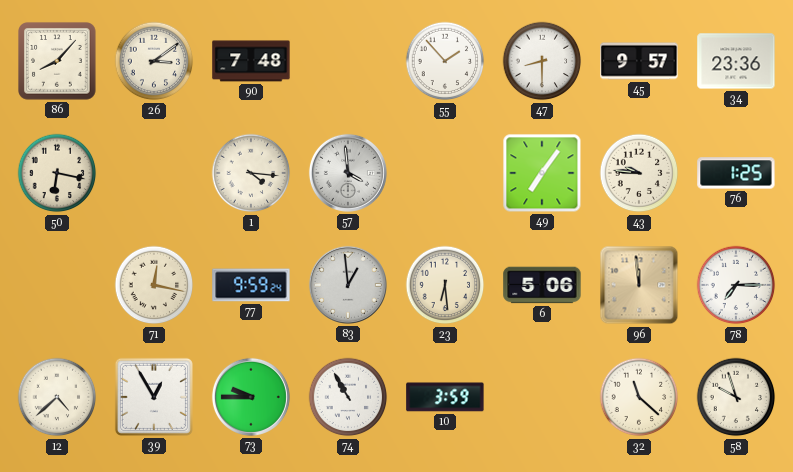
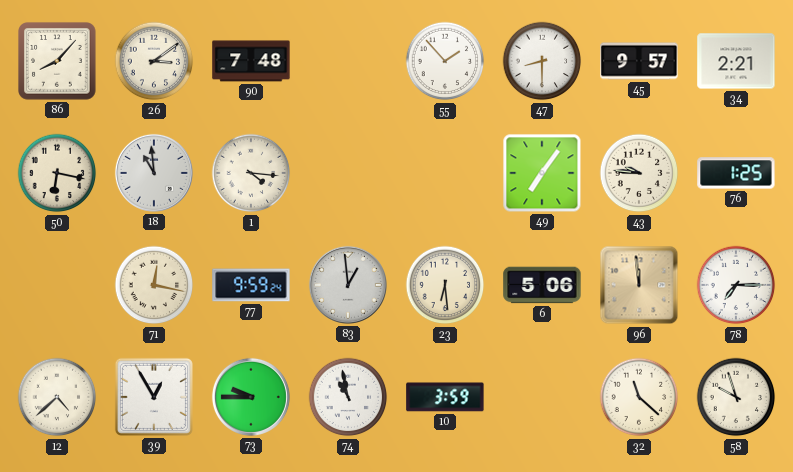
34: 23:36 -> 2:21
18: none -> 10:59
57: 3:59 -> none
74: 10:55 -> 10:58
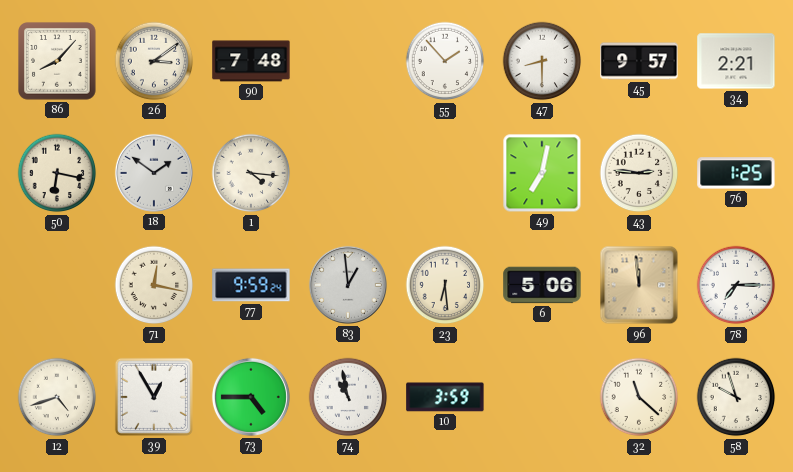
18: 10:59 -> 1:51
49: 7:06 -> 7:02
43: 9:46 -> 2:46
12: 4:38 -> 4:42
73: 9:45 -> 4:45
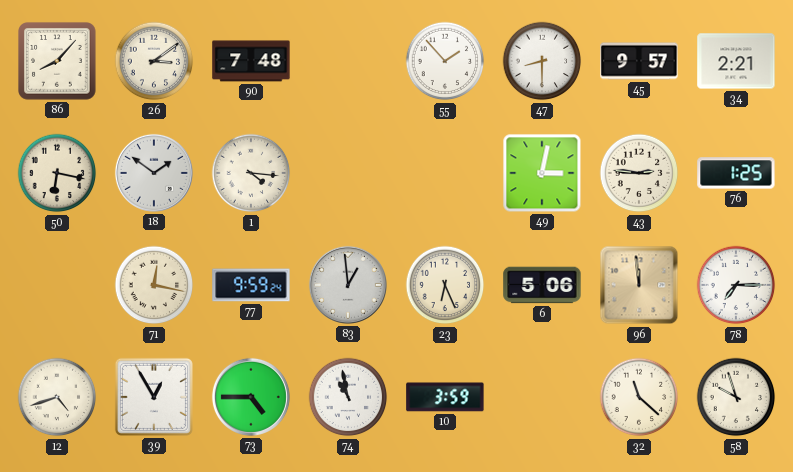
49: 7:02 -> 3:02
23: 6:29 -> 6:26
